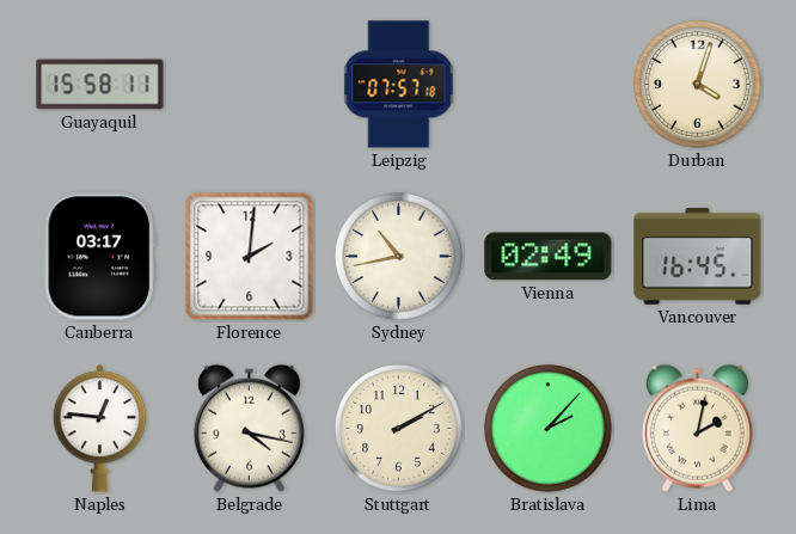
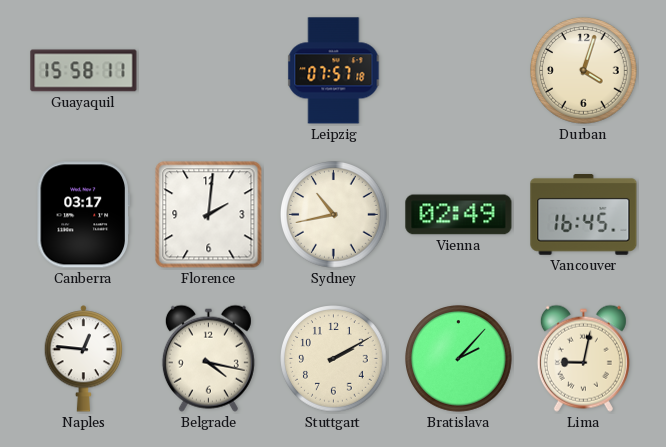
Lima: 2:02 -> 9:02
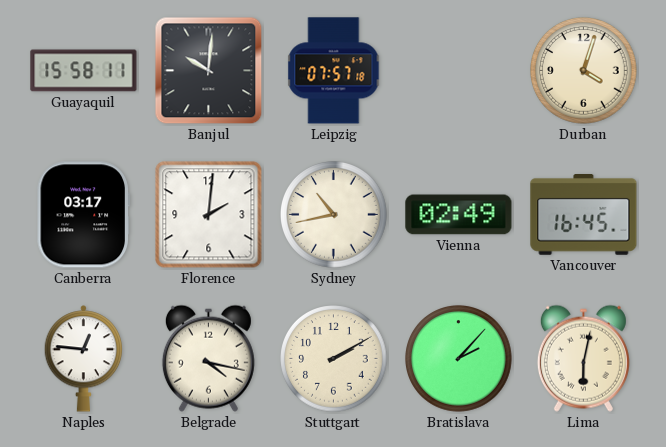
Banjul: none -> 10:01
Lima: 9:02 -> 6:02
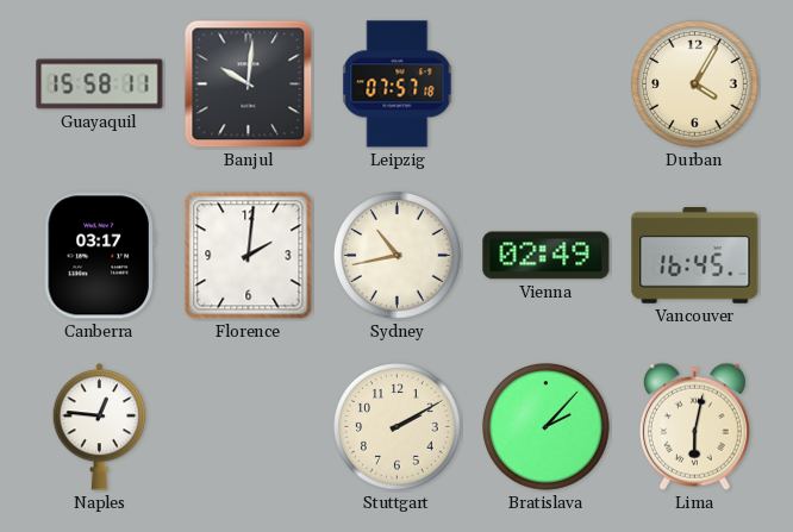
Durban: 4:03 -> 4:05
Belgrade: 4:17 -> none
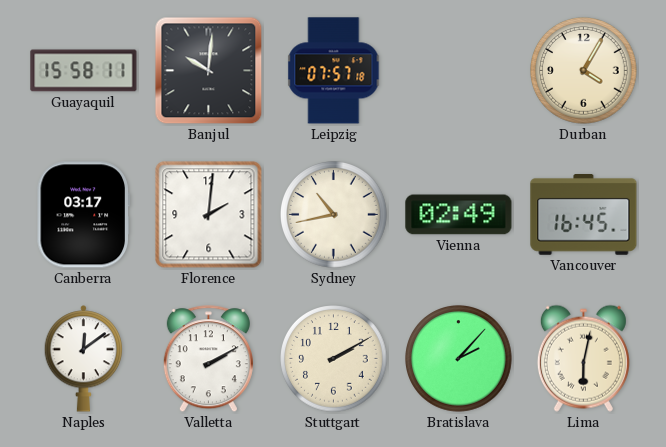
Naples: 12:46 -> 12:09
Valletta: none -> 2:10
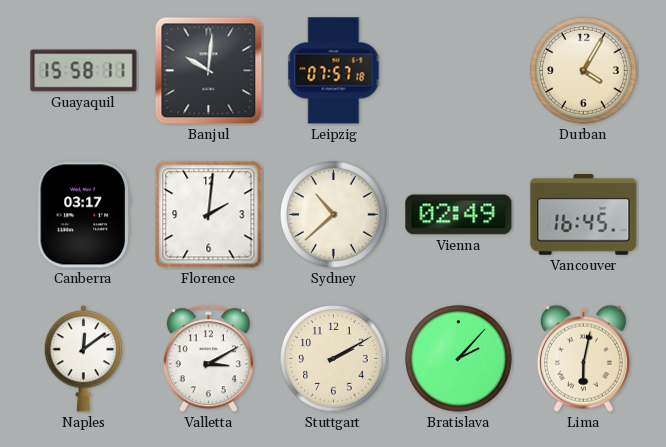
Sydney: 10:43 -> 10:38
Valletta: 2:10 -> 3:10
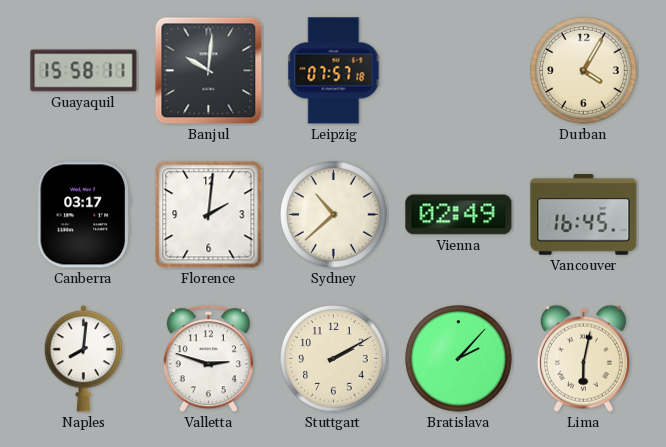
Naples: 12:09 -> 8:01
Valletta: 3:10 -> 2:48
